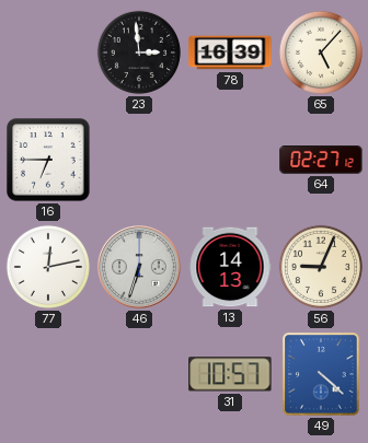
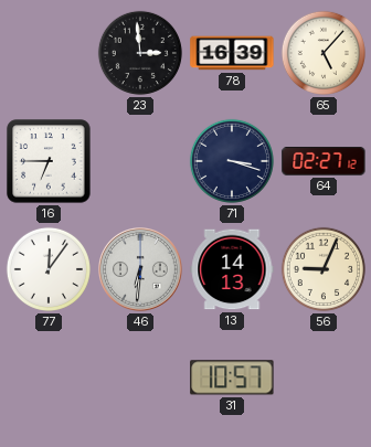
71: none -> 3:18
77: 12:13 -> 12:06
46: 6:33 -> 6:31
49: 4:22 -> none
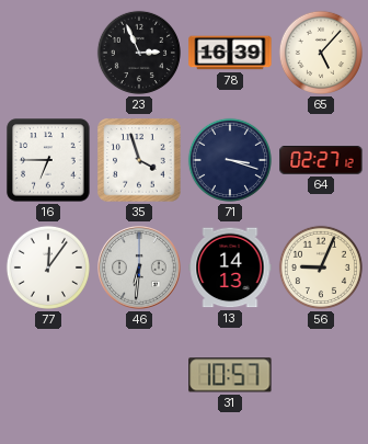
23: 2:59 -> 2:56
35: none -> 3:57
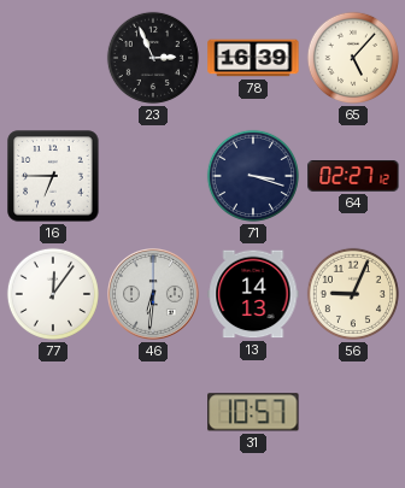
35: 3:57 -> none
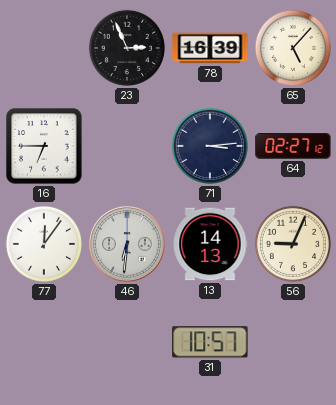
71: 3:18 -> 3:14
